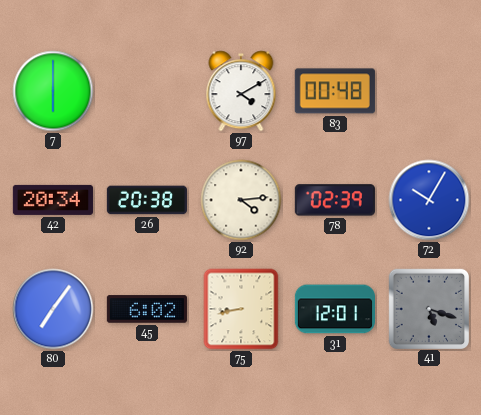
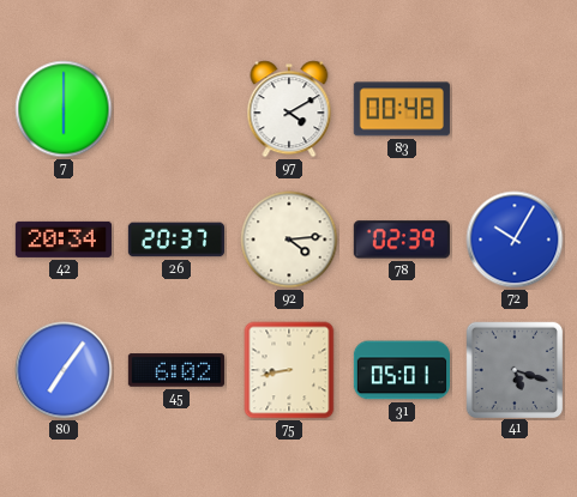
26: 20:38 -> 20:37
31: 12:01 -> 05:01
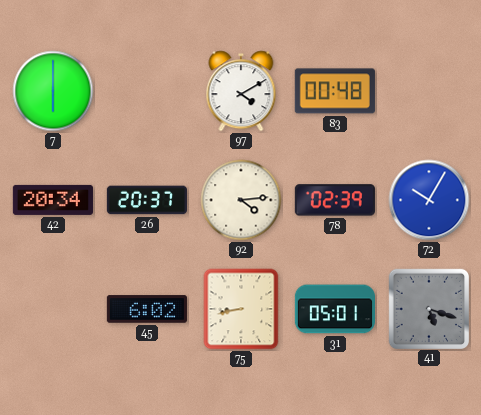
80: 7:06 -> none
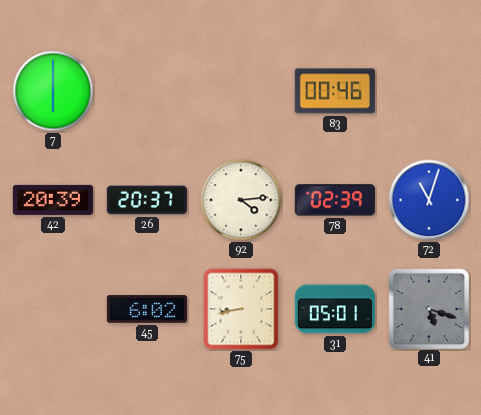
97: 4:10 -> none
83: 00:48 -> 00:46
42: 20:34 -> 20:39
72: 10:05 -> 11:03
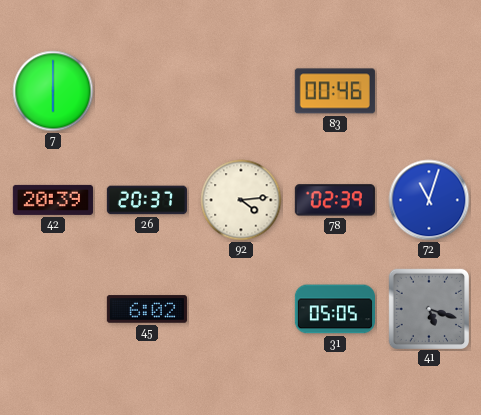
75: 8:43 -> none
31: 05:01 -> 05:05
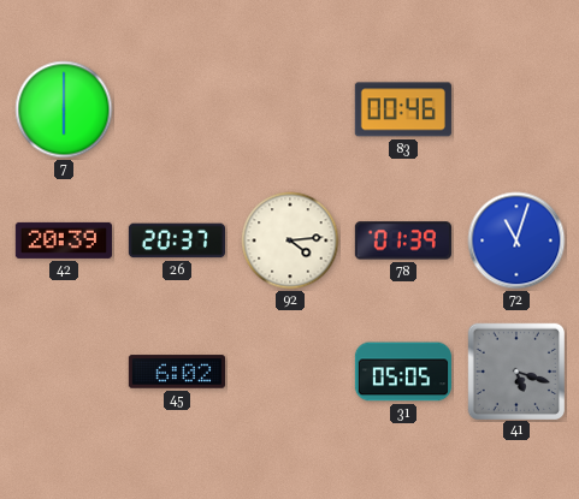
78: 02:39 -> 01:39
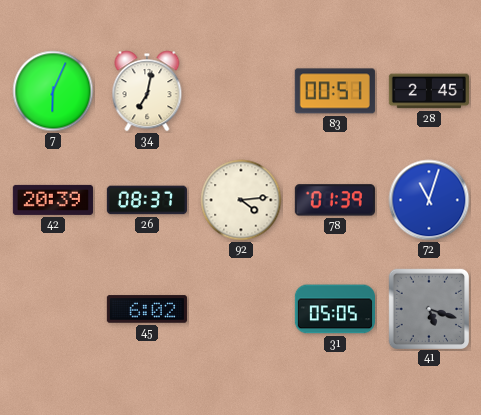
7: 6:00 -> 6:04
34: none -> 7:02
83: 00:46 -> 00:51
28: none -> 2:45
26: 20:37 -> 08:37
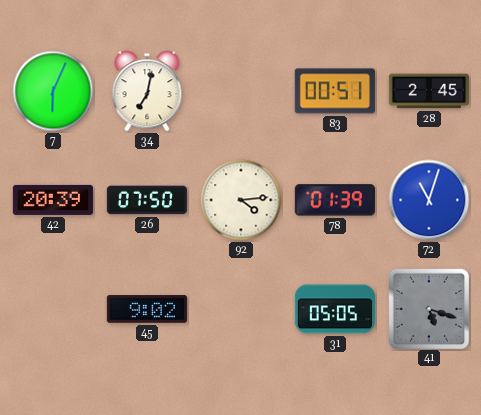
26: 08:37 -> 07:50
45: 6:02 -> 9:02
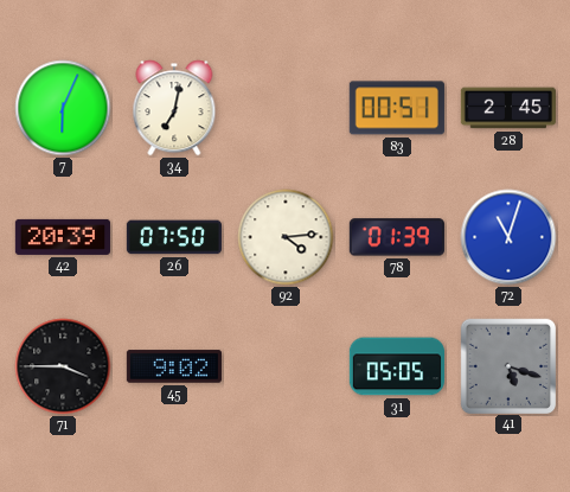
71: none -> 3:45
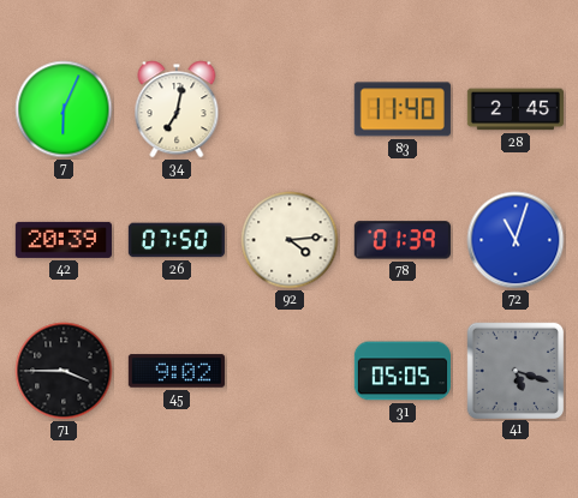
83: 00:51 -> 11:40
